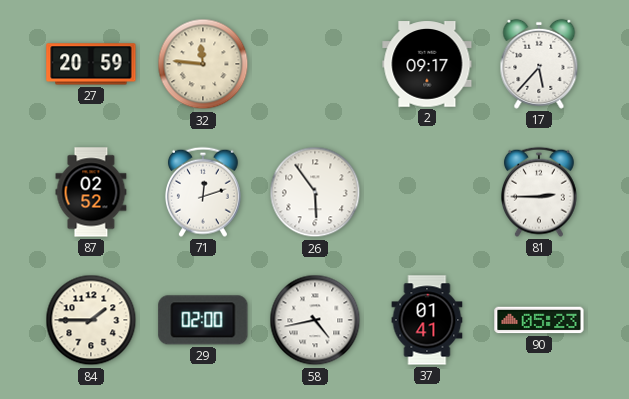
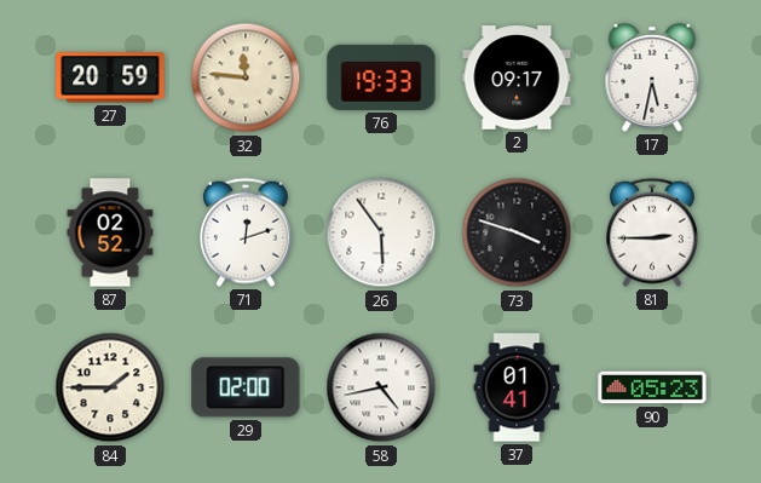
76: none -> 19:33
17: 5:37 -> 5:32
73: none -> 3:48
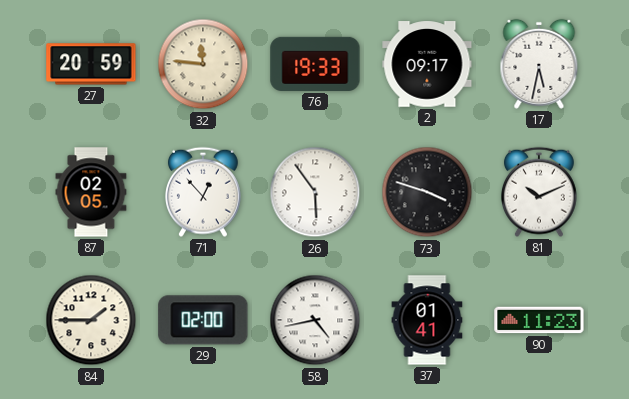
87: 02:52 -> 02:05
71: 12:12 -> 12:53
81: 2:45 -> 10:11
90: 05:23 -> 11:23
